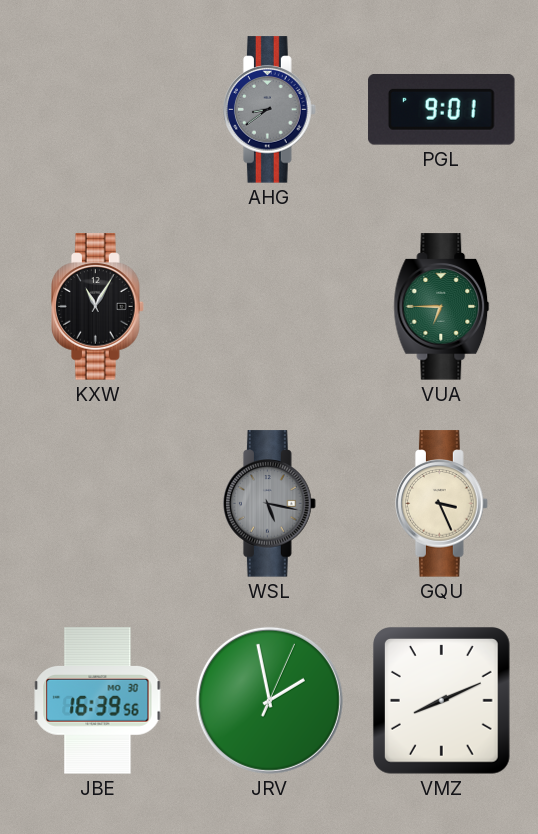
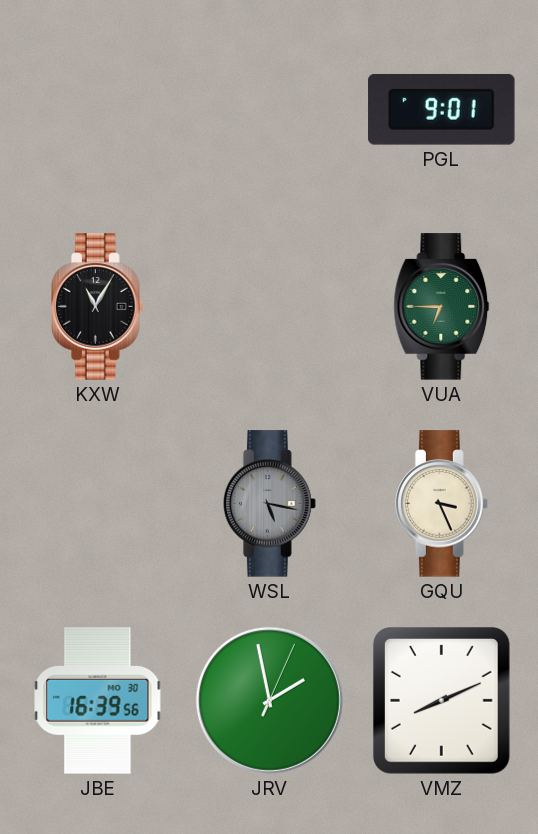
AHG: 8:39 -> none
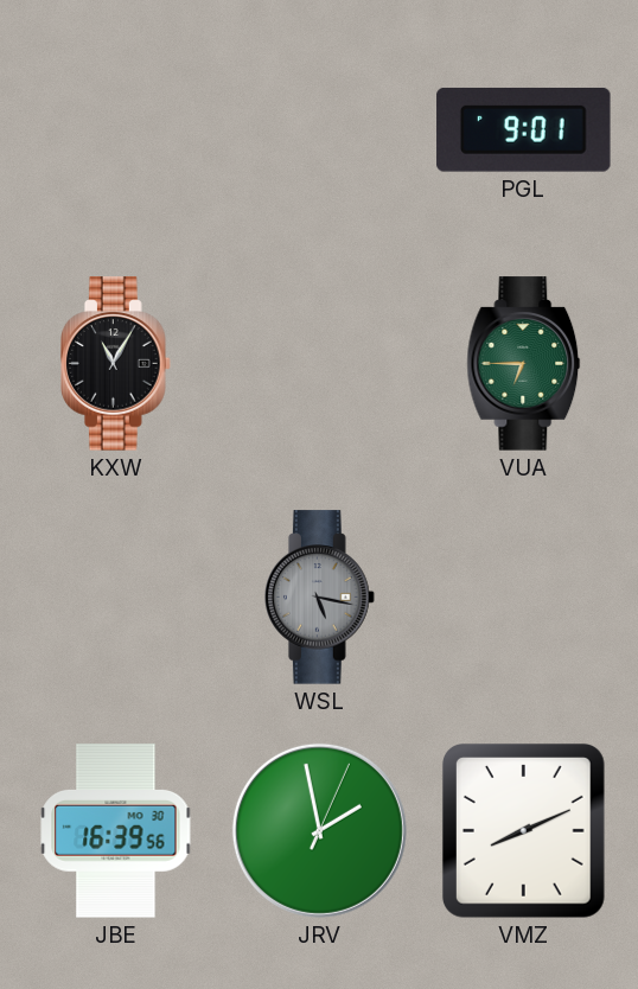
GQU: 3:26 -> none
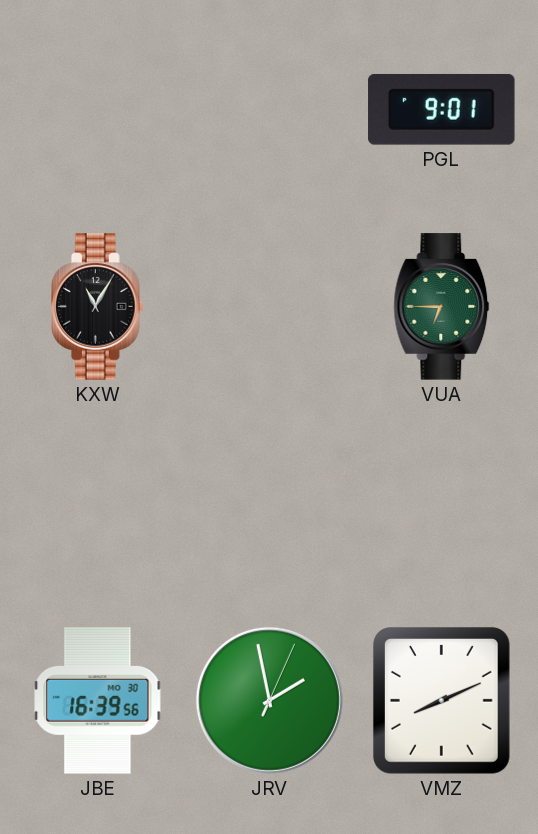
WSL: 5:17 -> none
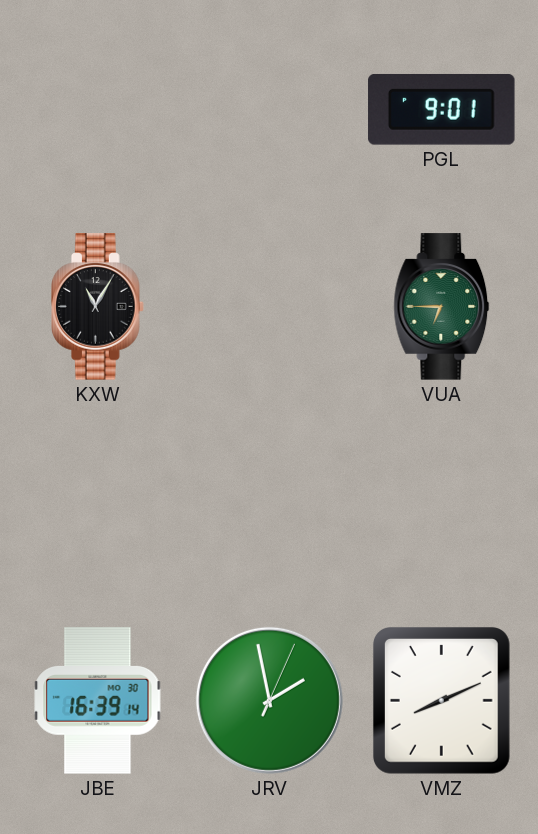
JBE: 16:39:56 -> 16:39:14
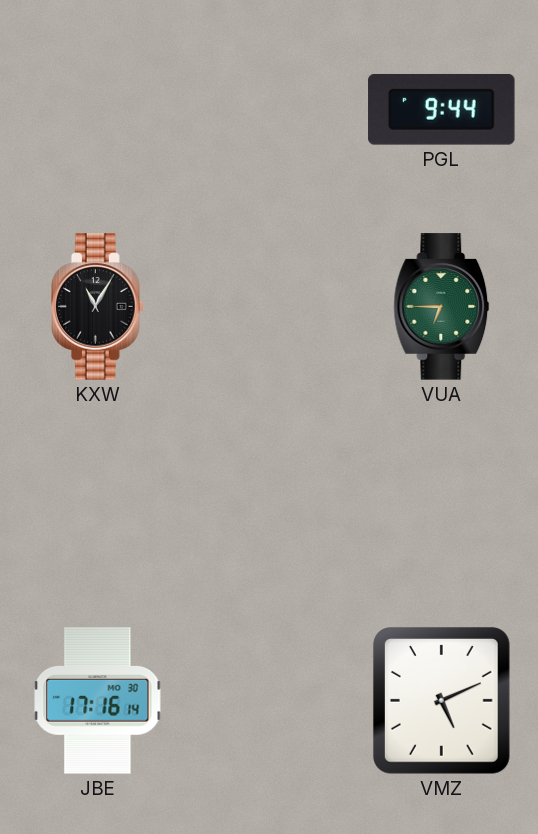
PGL: 9:01 -> 9:44
JBE: 16:39 -> 17:16
JRV: 1:58 -> none
VMZ: 8:11 -> 5:11
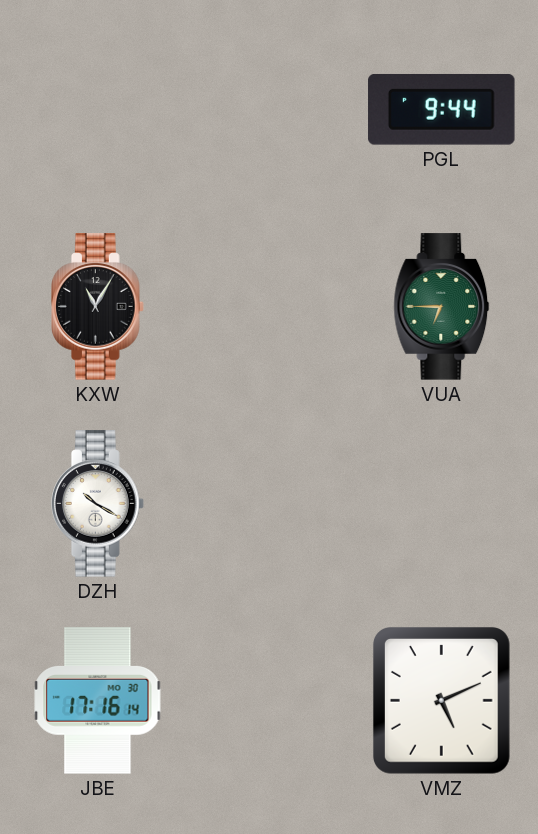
DZH: none -> 10:20
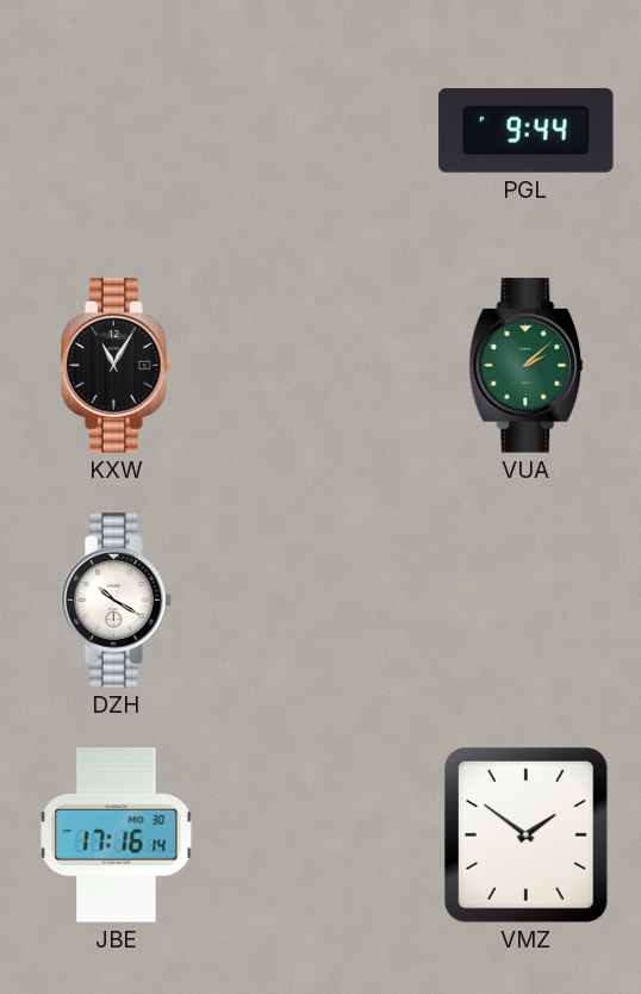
VUA: 6:45 -> 2:08
VMZ: 5:11 -> 1:51
